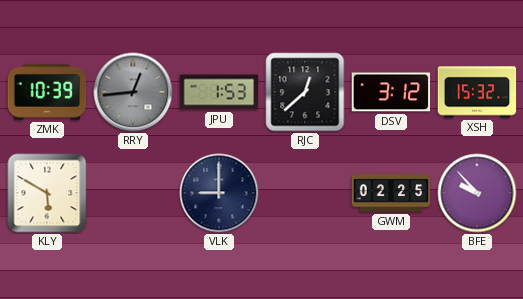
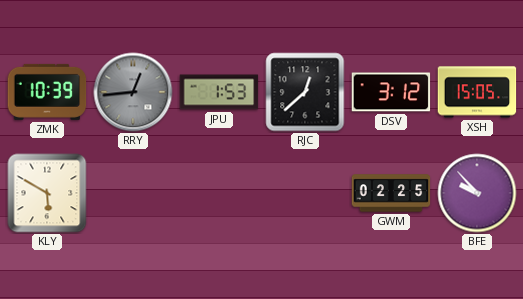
XSH: 15:32 -> 15:05
VLK: 9:00 -> none
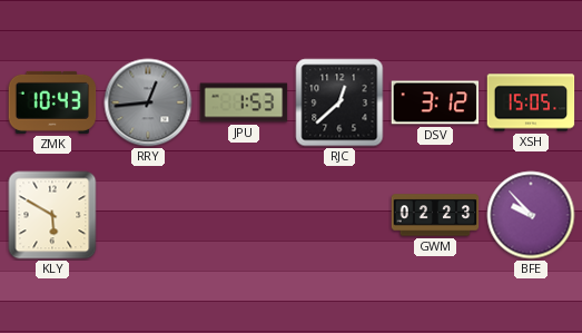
ZMK: 10:39 -> 10:43
GWM: 02:25 -> 02:23
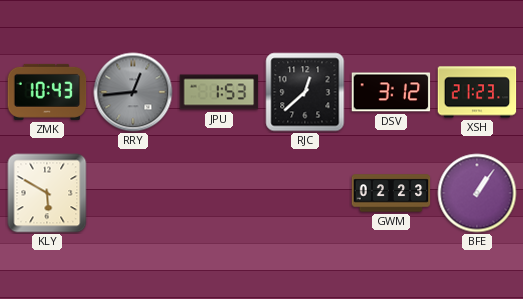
XSH: 15:05 -> 21:23
BFE: 9:53 -> 1:06
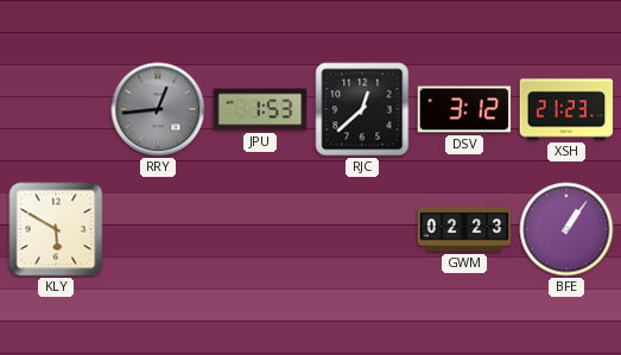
ZMK: 10:43 -> none
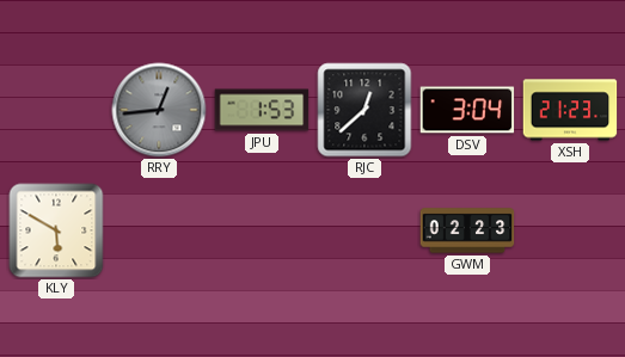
DSV: 3:12 -> 3:04
BFE: 1:06 -> none
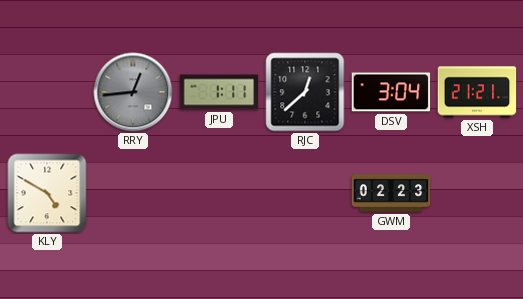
JPU: 1:53 -> 1:11
XSH: 21:23 -> 21:21
KLY: 5:50 -> 4:50
